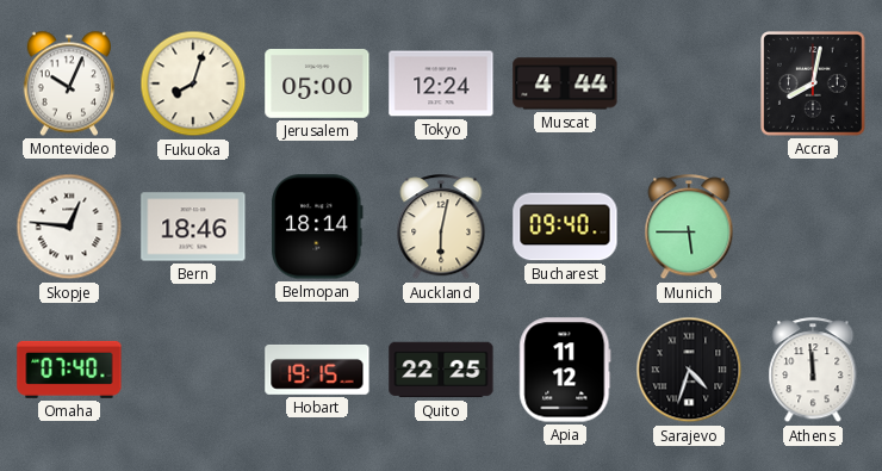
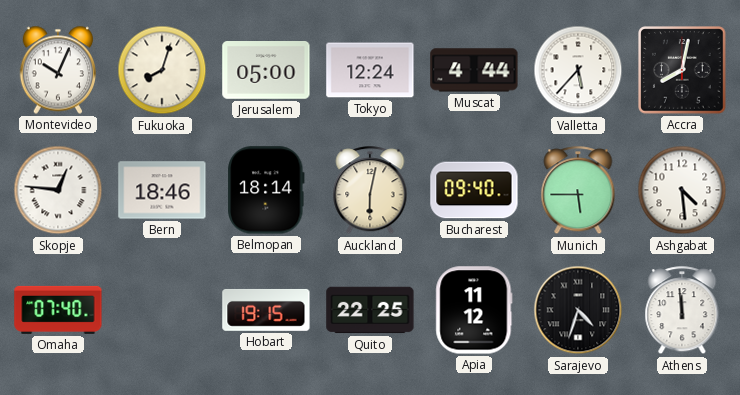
Valletta: none -> 5:37
Ashgabat: none -> 4:29
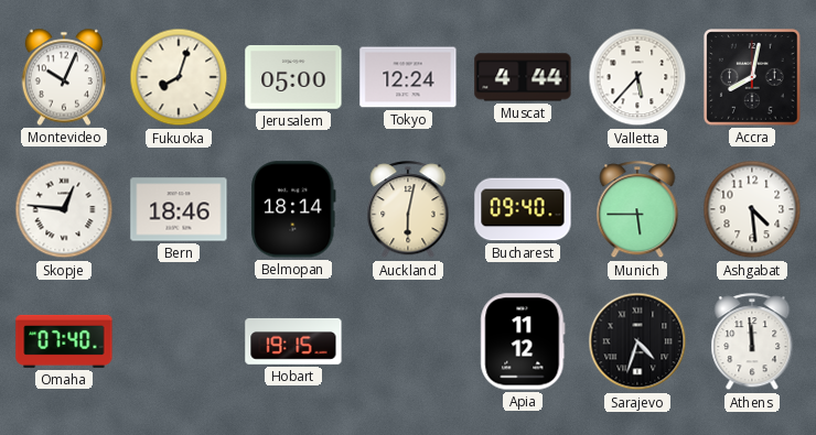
Quito: 22:25 -> none
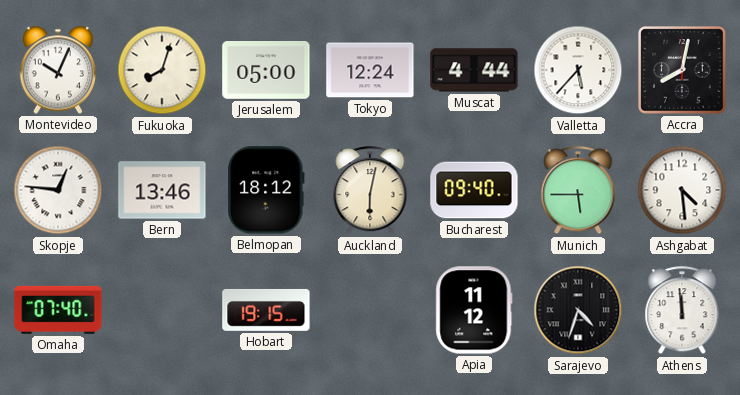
Bern: 18:46 -> 13:46
Belmopan: 18:14 -> 18:12
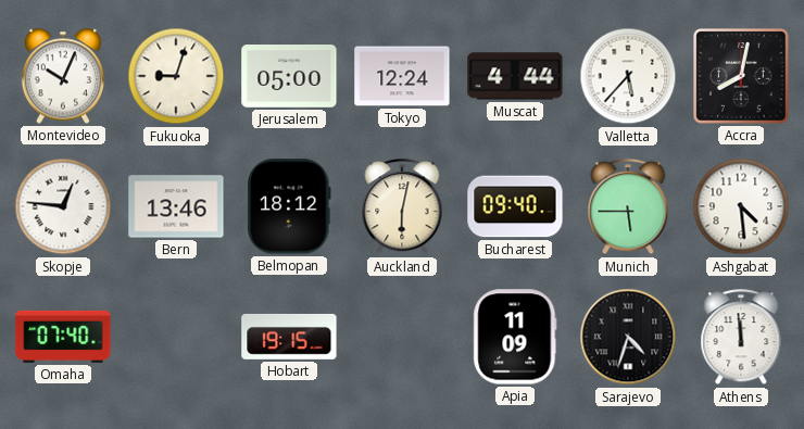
Fukuoka: 8:03 -> 9:03
Apia: 11:12 -> 11:09
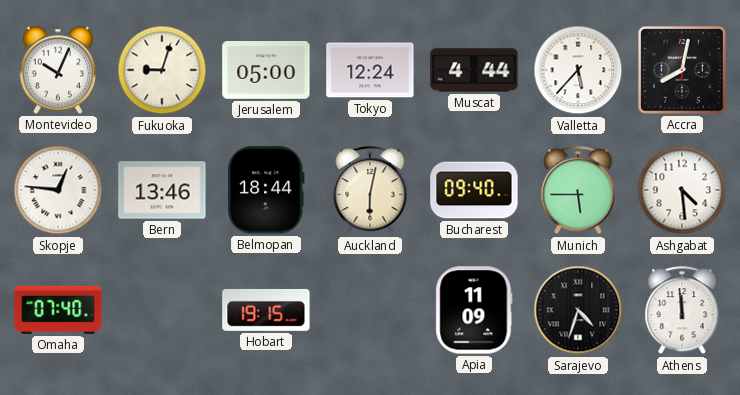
Belmopan: 18:12 -> 18:44
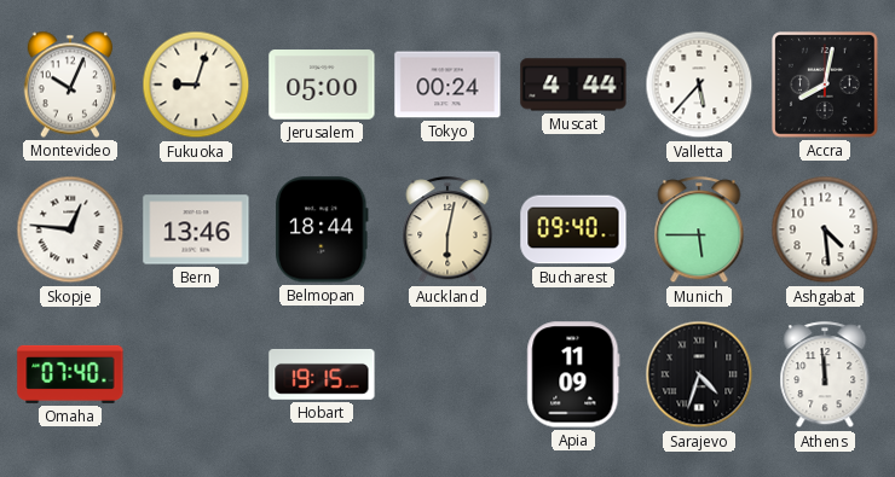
Tokyo: 12:24 -> 00:24
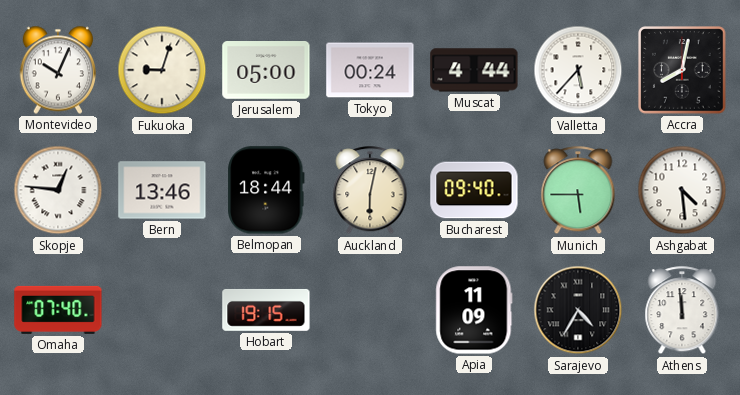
Sarajevo: 4:33 -> 4:35
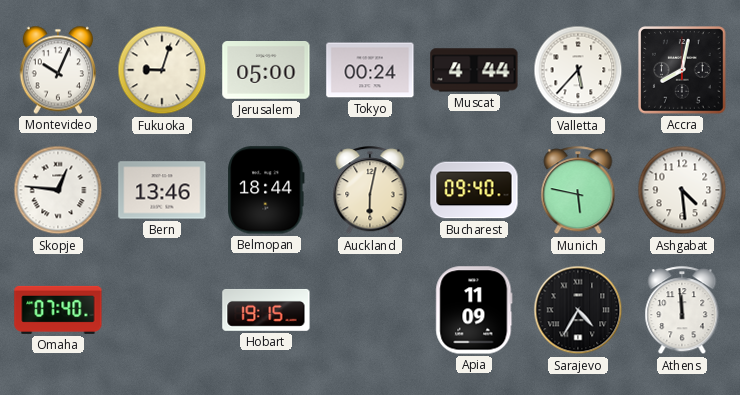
Munich: 5:45 -> 5:47
